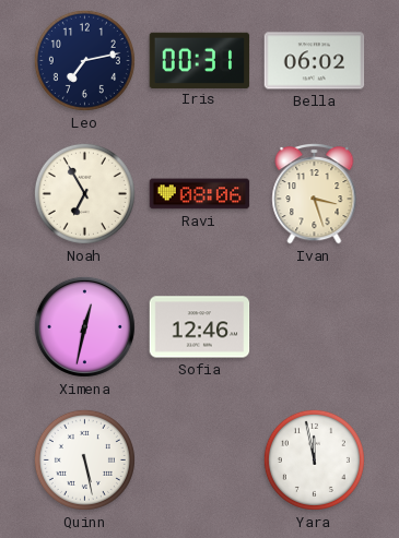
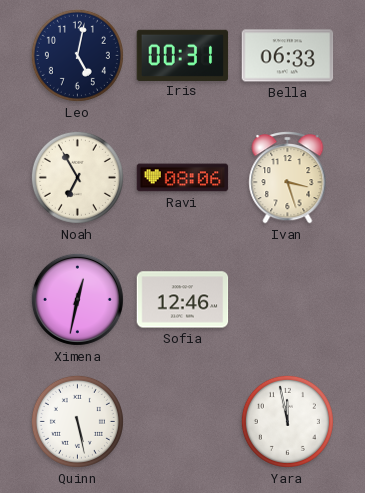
Leo: 7:13 -> 5:02
Bella: 06:02 -> 06:33
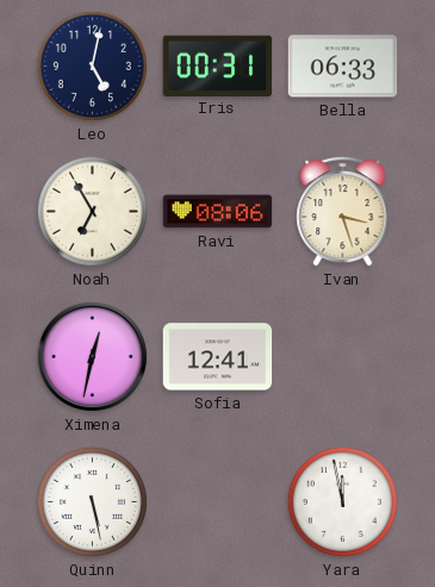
Sofia: 12:46 -> 12:41
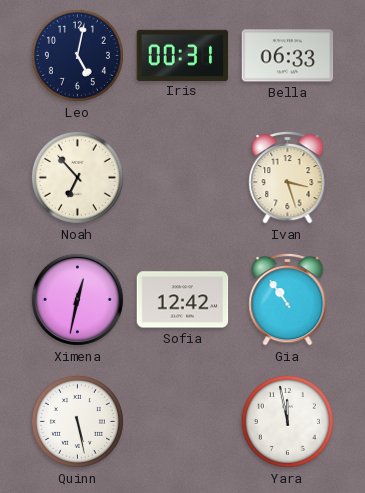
Noah: 6:55 -> 6:53
Ravi: 08:06 -> none
Sofia: 12:41 -> 12:42
Gia: none -> 10:54
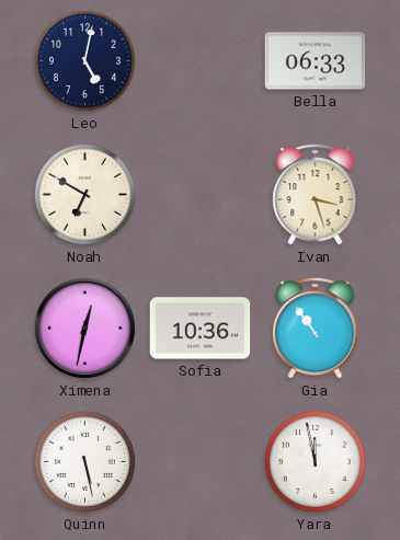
Iris: 00:31 -> none
Noah: 6:53 -> 6:50
Sofia: 12:42 -> 10:36
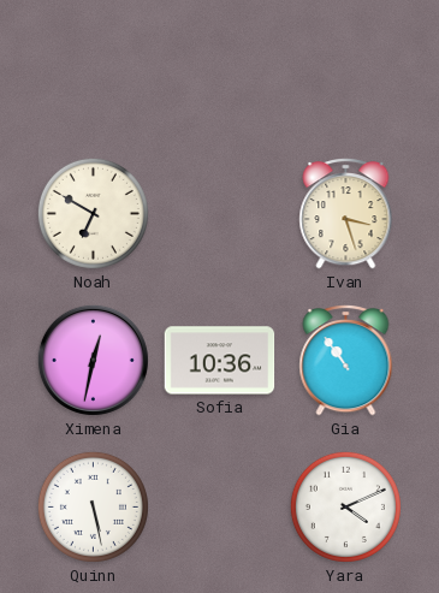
Leo: 5:02 -> none
Bella: 06:33 -> none
Yara: 11:58 -> 4:11
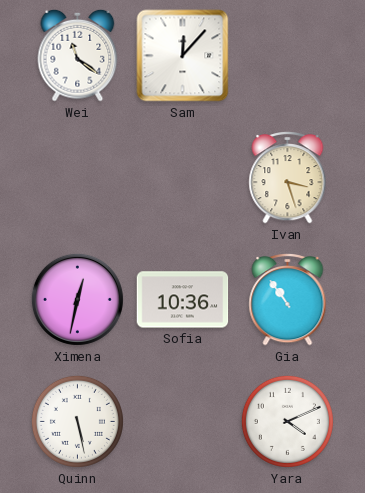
Wei: none -> 11:21
Sam: none -> 12:07
Noah: 6:50 -> none
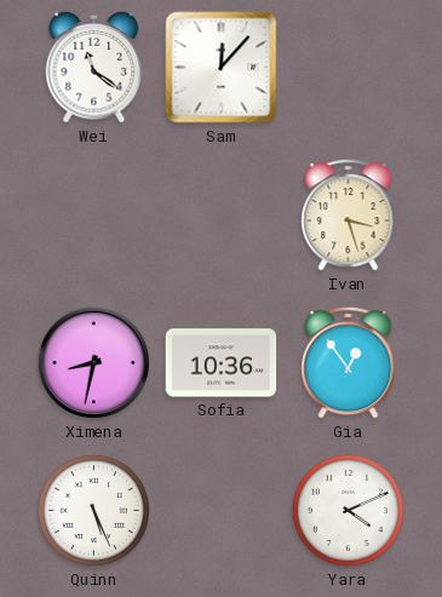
Ximena: 12:32 -> 8:32
Gia: 10:54 -> 12:54
Quinn: 5:28 -> 5:26
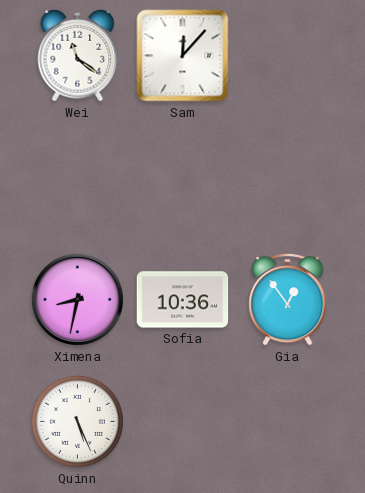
Ivan: 3:27 -> none
Yara: 4:11 -> none
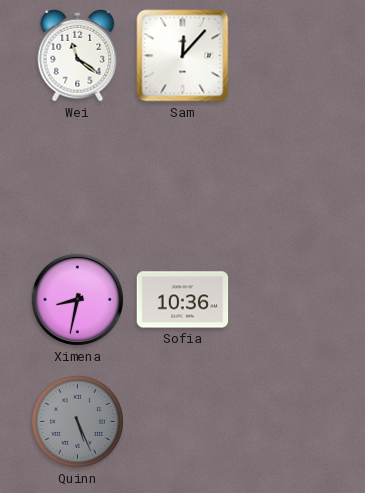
Gia: 12:54 -> none
Quinn dial: white -> grey
